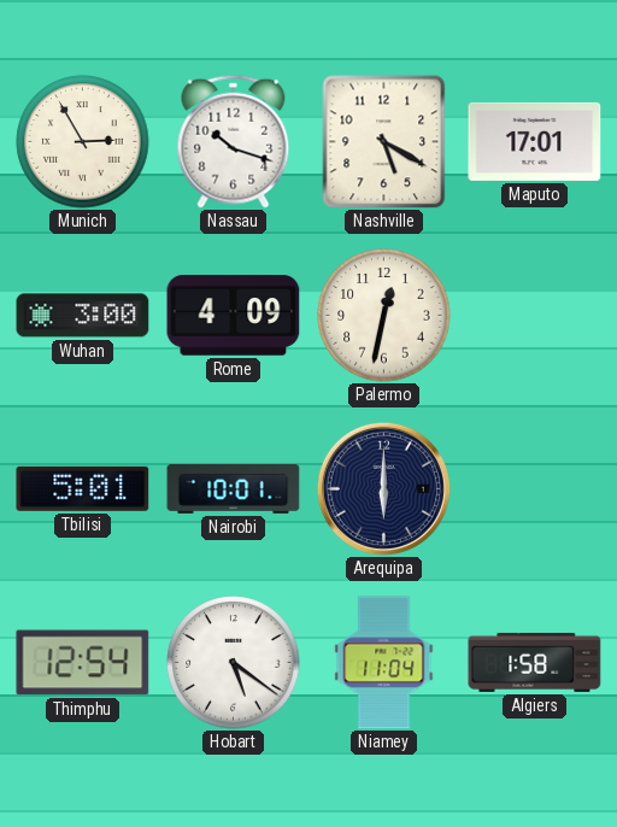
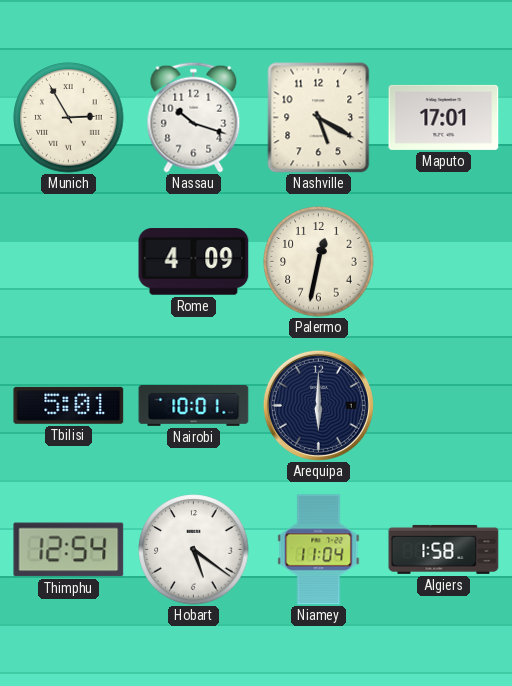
Wuhan: 3:00 -> none
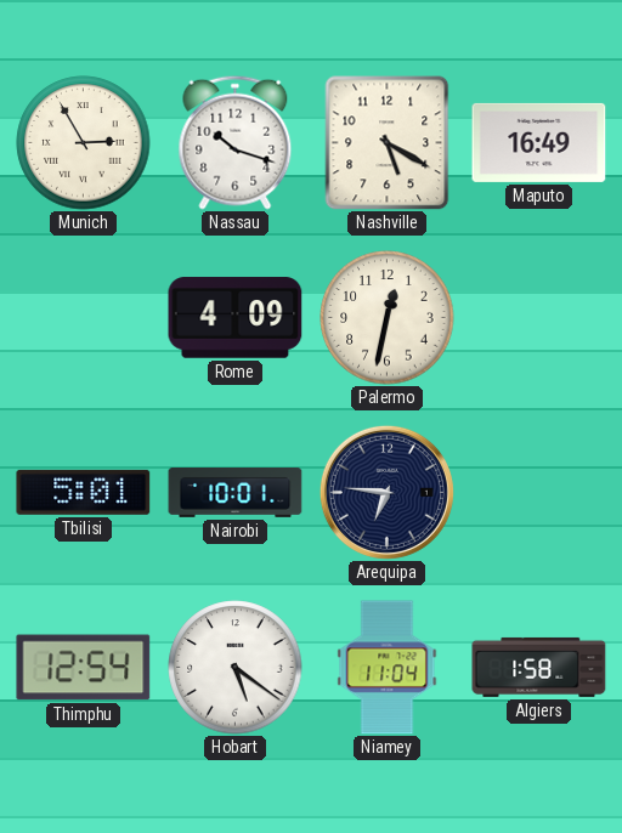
Maputo: 17:01 -> 16:49
Arequipa: 6:00 -> 6:46
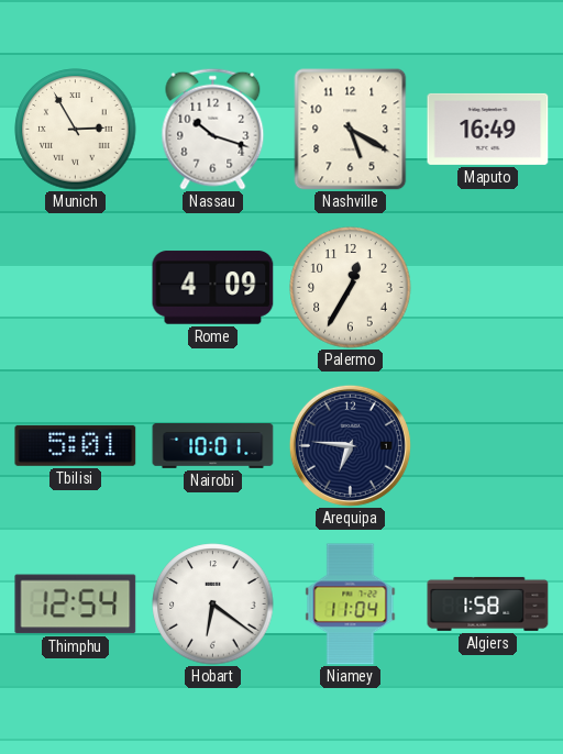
Palermo: 12:32 -> 12:35
Hobart: 5:21 -> 6:21
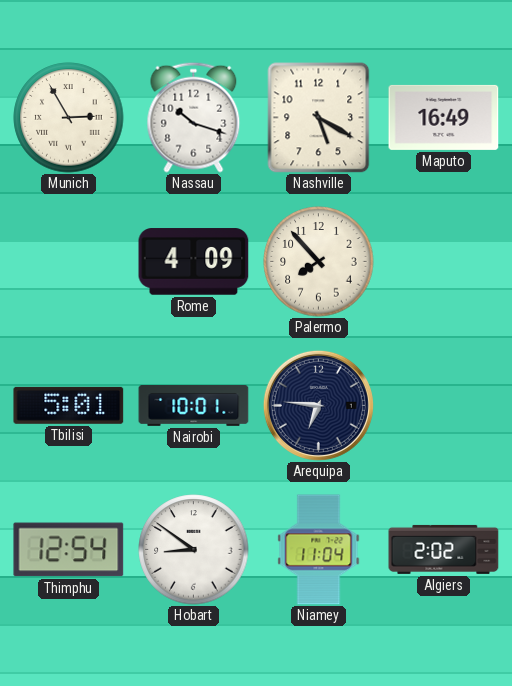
Palermo: 12:35 -> 7:53
Hobart: 6:21 -> 8:51
Algiers: 1:58 -> 2:02
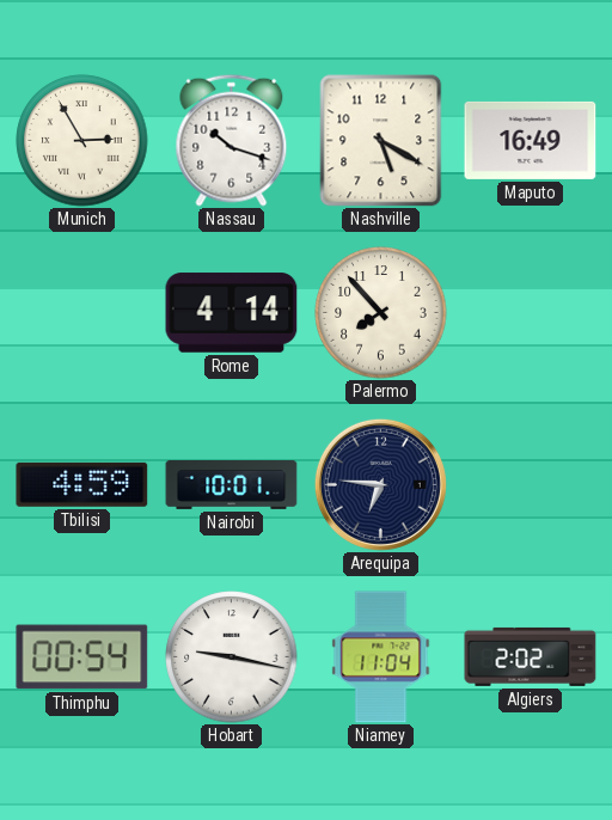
Rome: 4:09 -> 4:14
Tbilisi: 5:01 -> 4:59
Thimphu: 12:54 -> 00:54
Hobart: 8:51 -> 9:17
